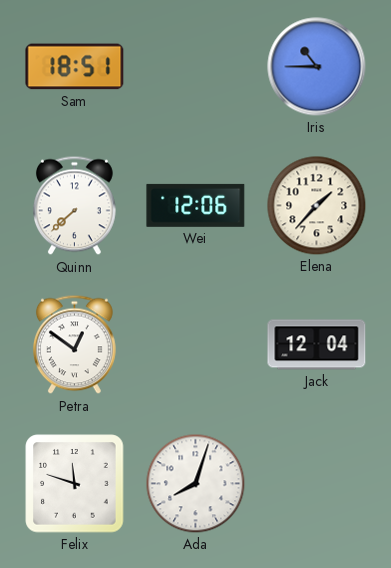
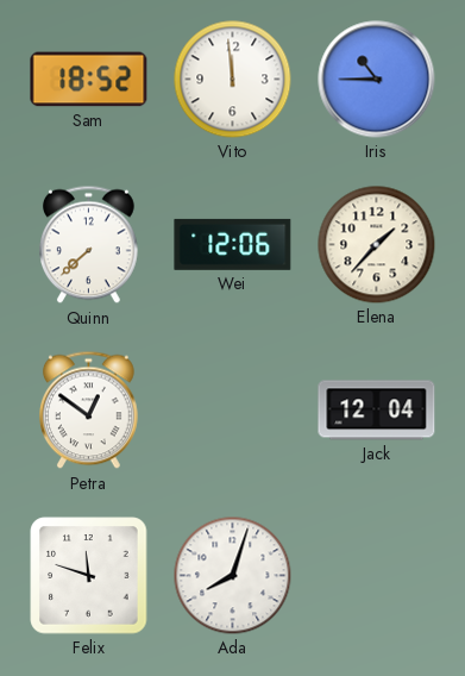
Sam: 18:51 -> 18:52
Vito: none -> 11:59
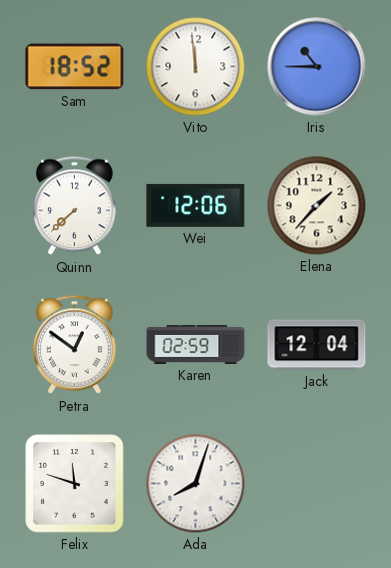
Karen: none -> 02:59
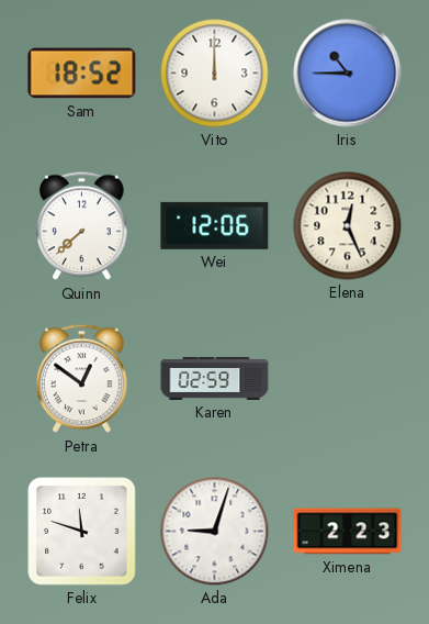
Vito: 11:59 -> 12:00
Elena: 1:37 -> 12:26
Jack: 12:04 -> none
Ada: 8:03 -> 9:03
Ximena: none -> 2:23
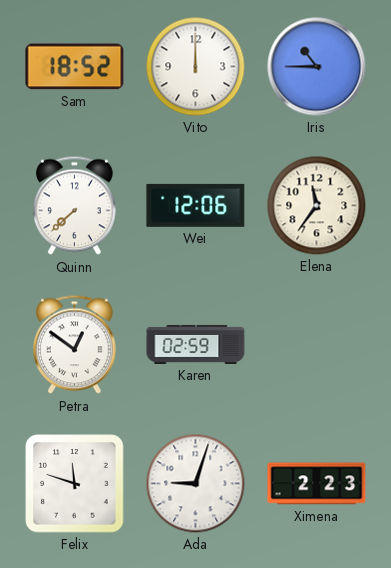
Elena: 12:26 -> 11:36
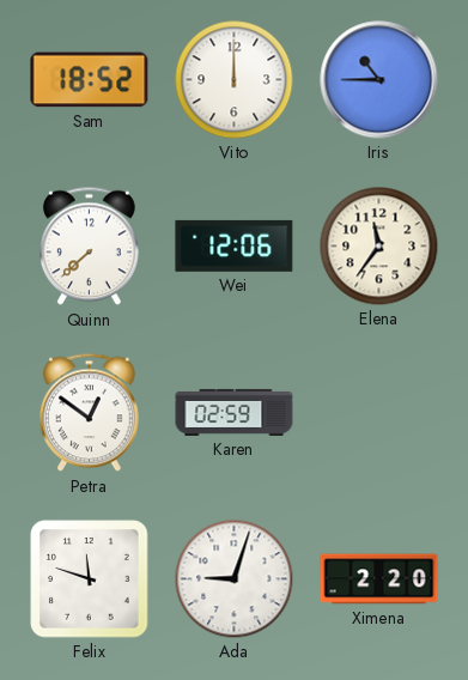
Ximena: 2:23 -> 2:20
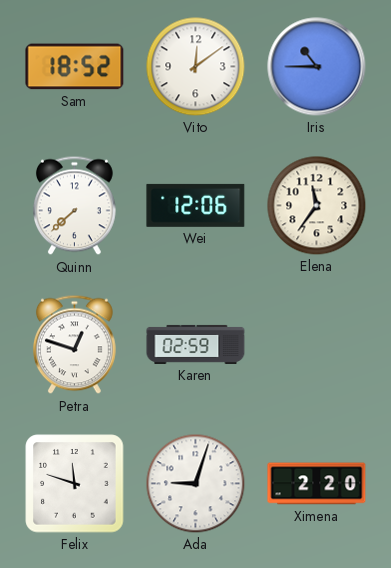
Vito: 12:00 -> 12:09
Petra: 12:51 -> 12:48
